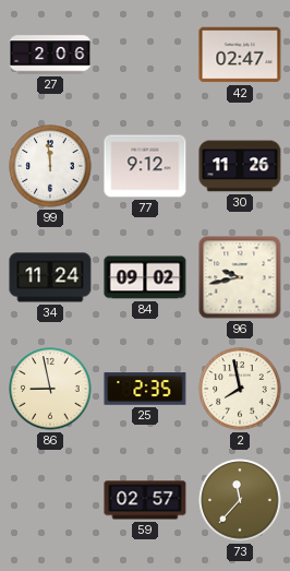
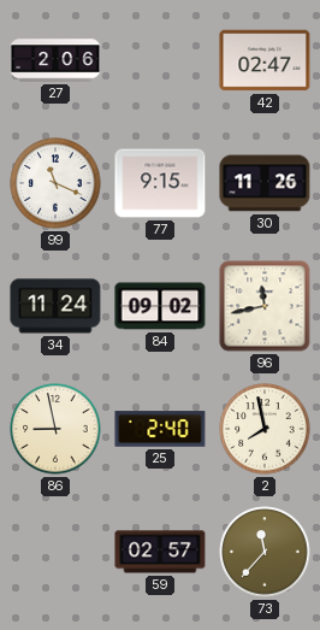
99: 11:59 -> 11:19
77: 9:12 -> 9:15
96: 9:43 -> 11:43
25: 2:35 -> 2:40
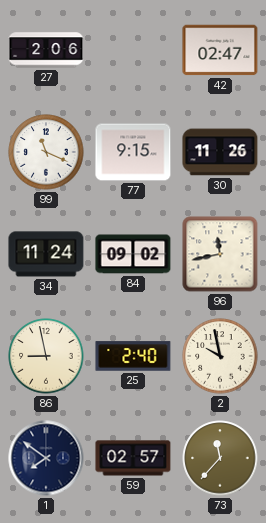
2: 7:58 -> 9:58
1: none -> 7:51
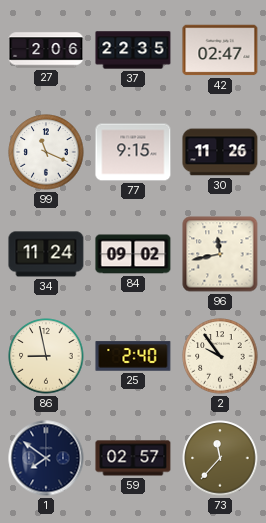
37: none -> 22:35
2: 9:58 -> 9:54
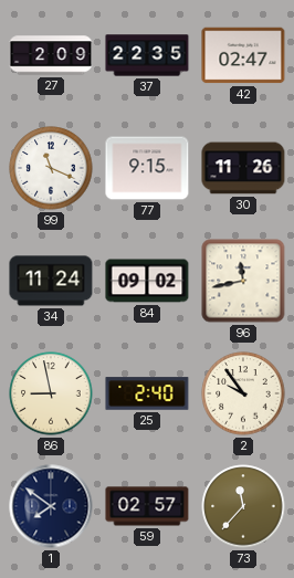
27: 2:06 -> 2:09
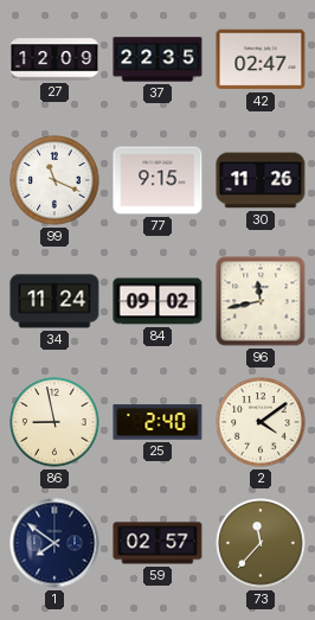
27: 2:09 -> 12:09
2: 9:54 -> 4:09
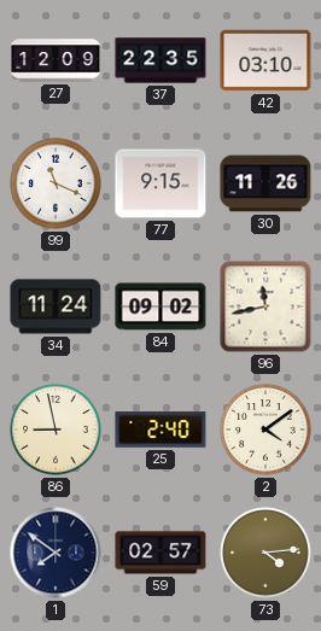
42: 02:47 -> 03:10
73: 11:37 -> 4:14
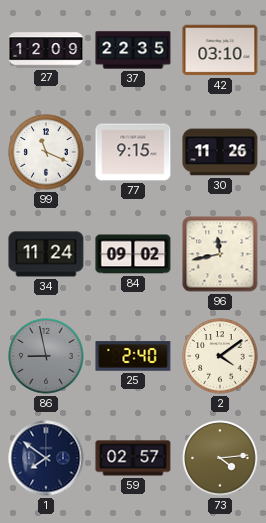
86 dial: cream -> grey
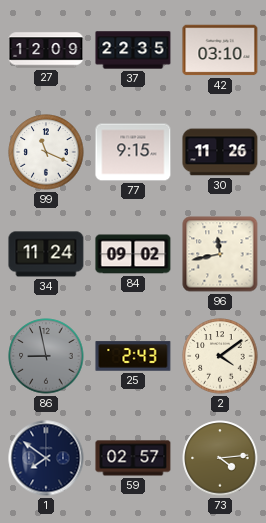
25: 2:40 -> 2:43
